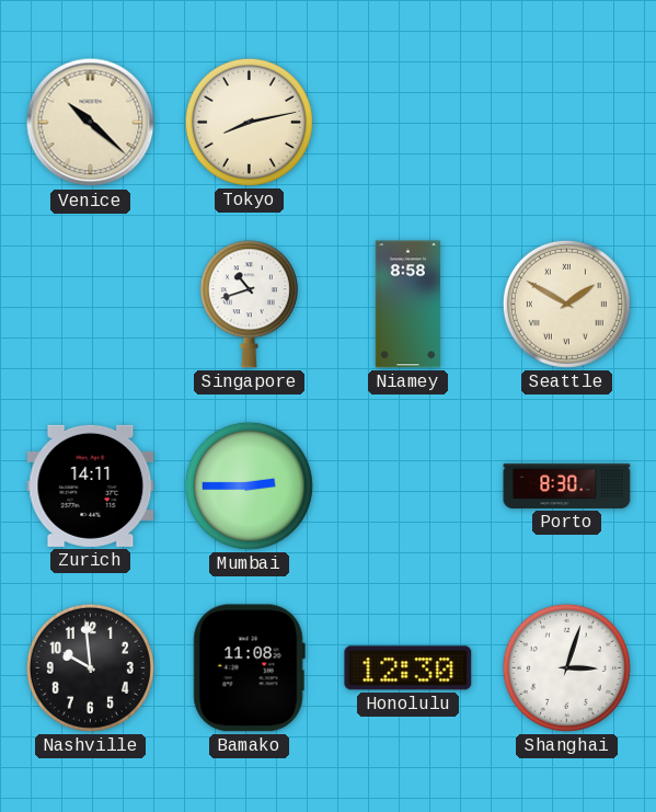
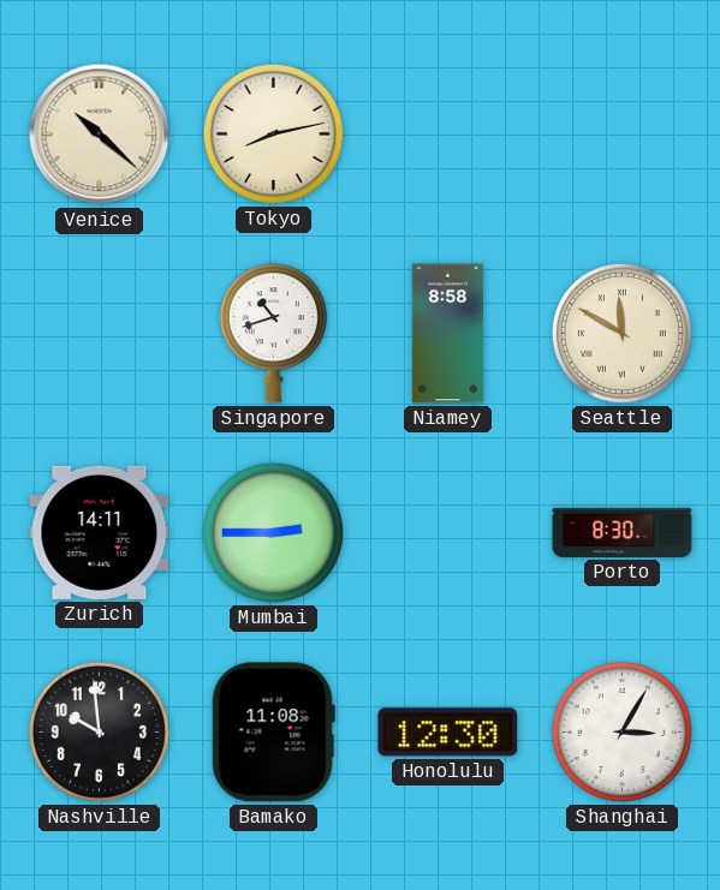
Seattle: 1:50 -> 11:50
Shanghai: 3:03 -> 3:05
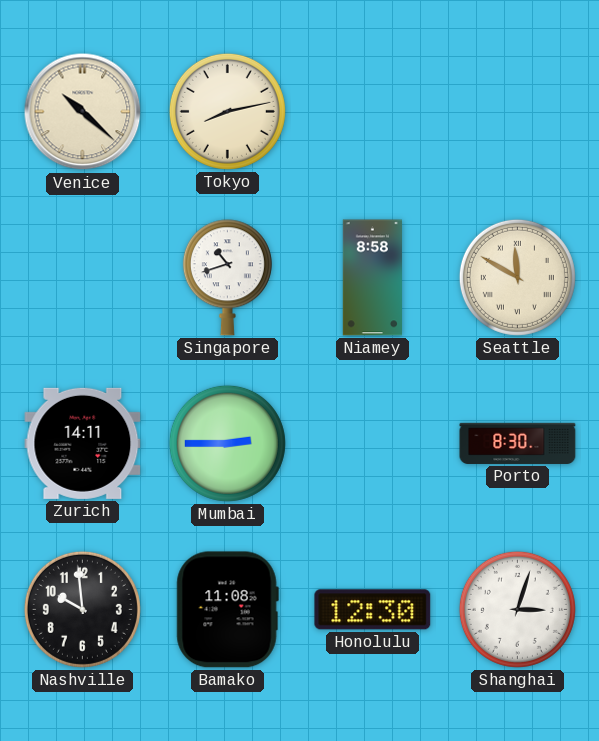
Shanghai: 3:05 -> 3:03
